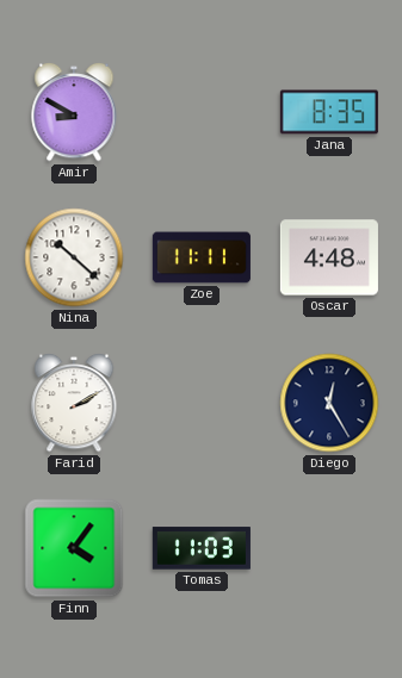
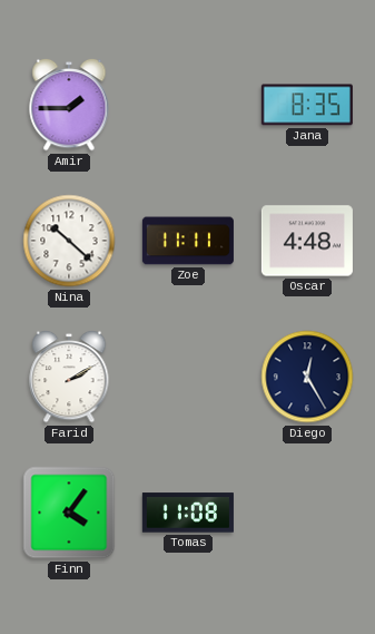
Amir: 8:50 -> 1:45
Tomas: 11:03 -> 11:08
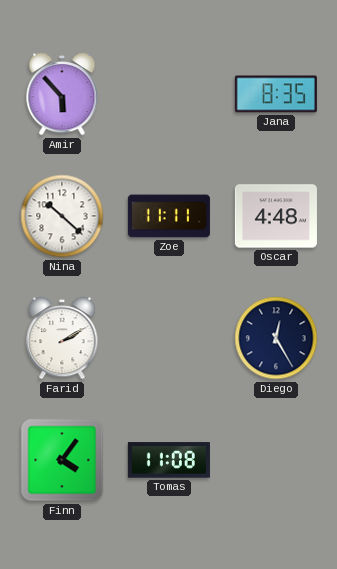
Amir: 1:45 -> 5:53
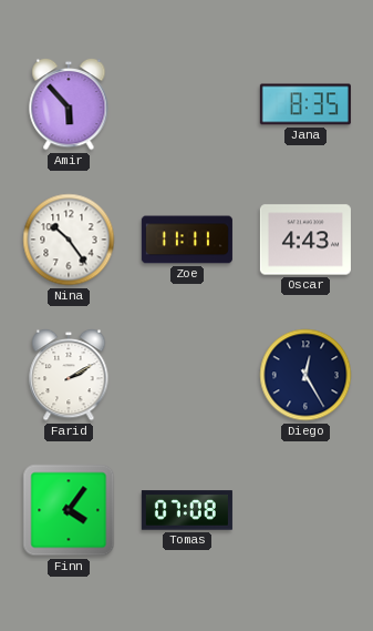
Nina: 10:22 -> 10:24
Oscar: 4:48 -> 4:43
Tomas: 11:08 -> 07:08
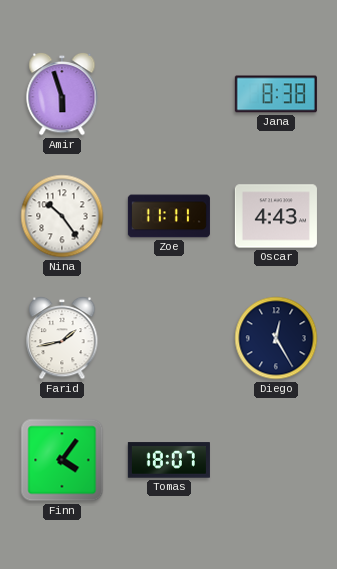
Amir: 5:53 -> 5:57
Jana: 8:35 -> 8:38
Farid: 2:10 -> 1:43
Tomas: 07:08 -> 18:07
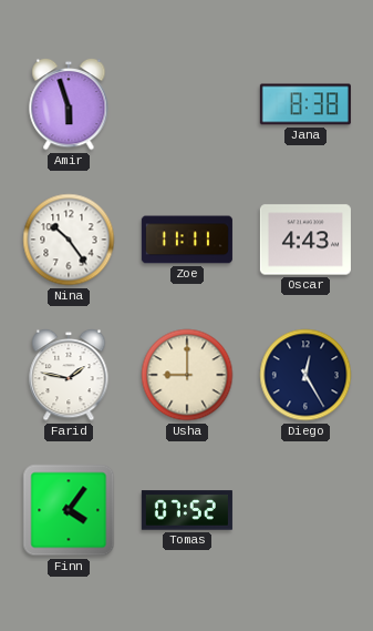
Farid: 1:43 -> 1:47
Usha: none -> 9:00
Tomas: 18:07 -> 07:52
